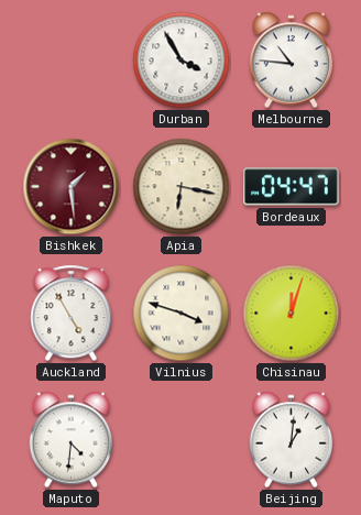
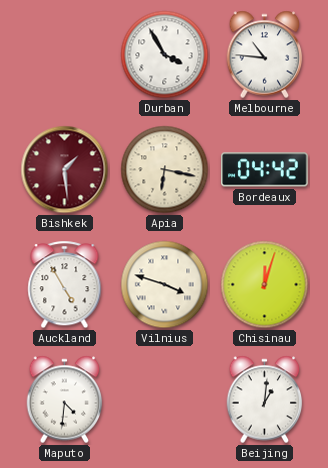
Bordeaux: 04:47 -> 04:42
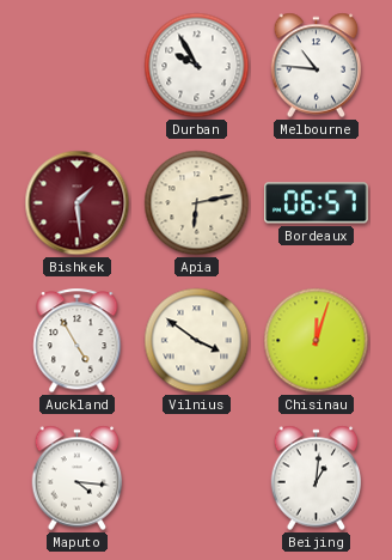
Durban: 3:55 -> 9:55
Apia: 6:17 -> 6:13
Bordeaux: 04:42 -> 06:57
Vilnius: 3:48 -> 3:51
Maputo: 4:31 -> 4:16
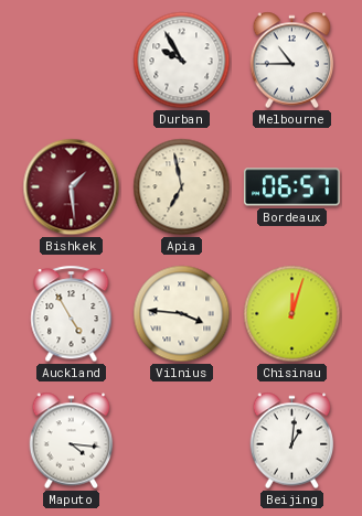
Melbourne: 10:46 -> 10:45
Apia: 6:13 -> 6:58
Vilnius: 3:51 -> 3:46
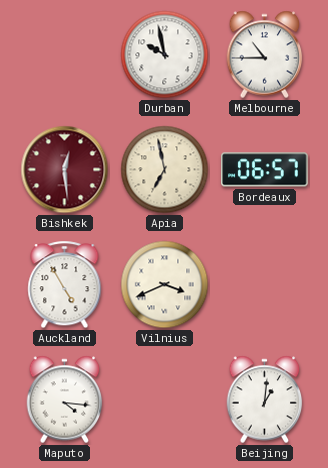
Durban: 9:55 -> 9:58
Bishkek: 1:29 -> 12:29
Vilnius: 3:46 -> 3:41
Chisinau: 12:03 -> none
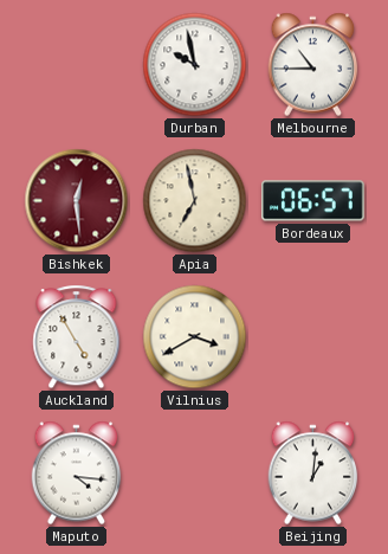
Vilnius: 3:41 -> 3:40
